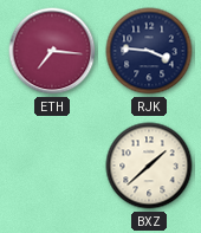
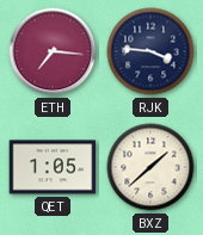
QET: none -> 1:05
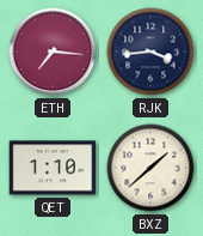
RJK: 3:46 -> 3:44
QET: 1:05 -> 1:10
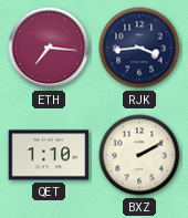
BXZ: 1:38 -> 2:10
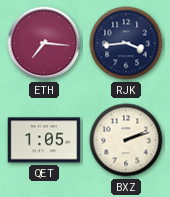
QET: 1:10 -> 1:05
BXZ: 2:10 -> 2:12
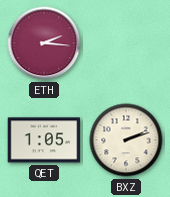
ETH: 7:16 -> 2:16
RJK: 3:44 -> none
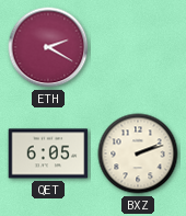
ETH: 2:16 -> 2:20
QET: 1:05 -> 6:05
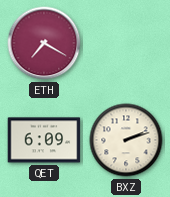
ETH: 2:20 -> 7:20
QET: 6:05 -> 6:09
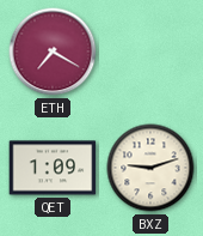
QET: 6:09 -> 1:09
BXZ: 2:12 -> 9:12
